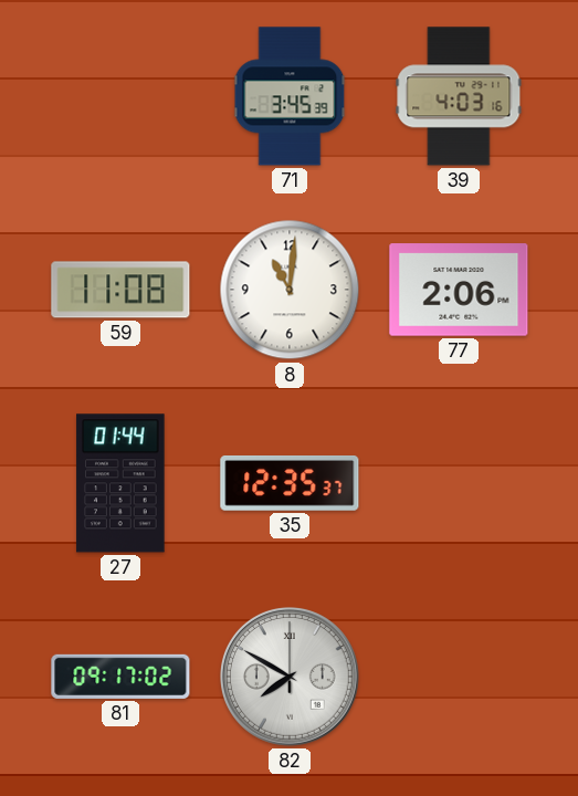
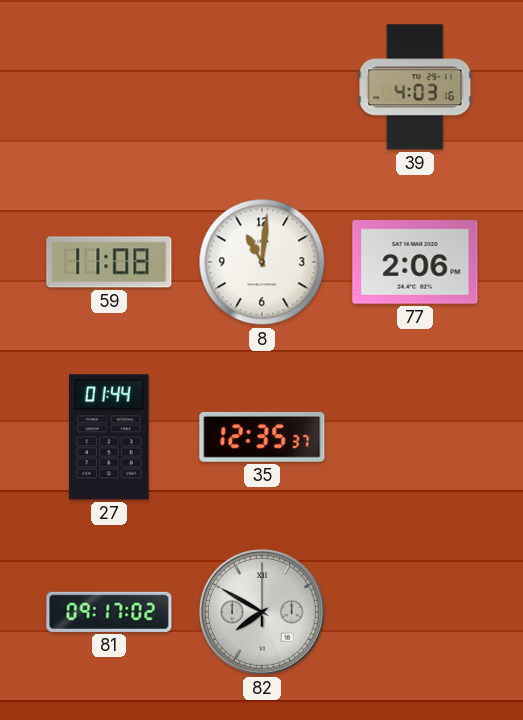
71: 3:45 -> none
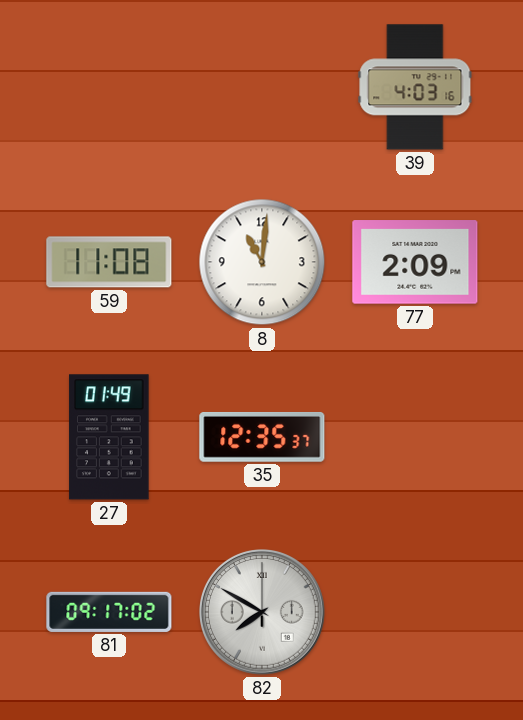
77: 2:06 -> 2:09
27: 01:44 -> 01:49
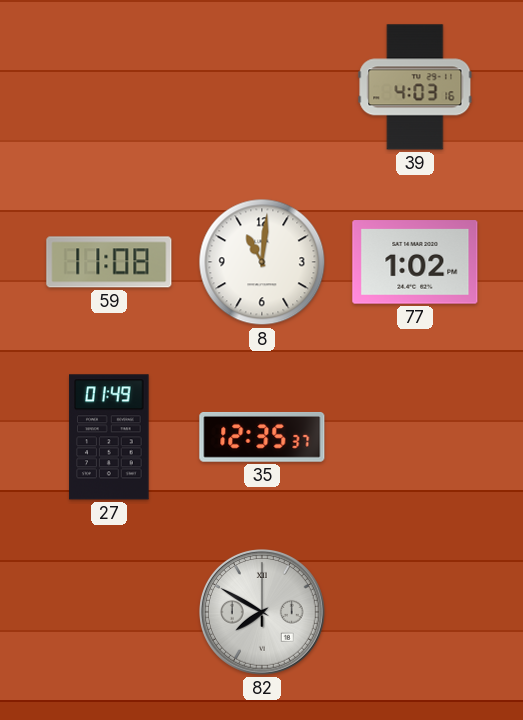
77: 2:09 -> 1:02
81: 09:17 -> none
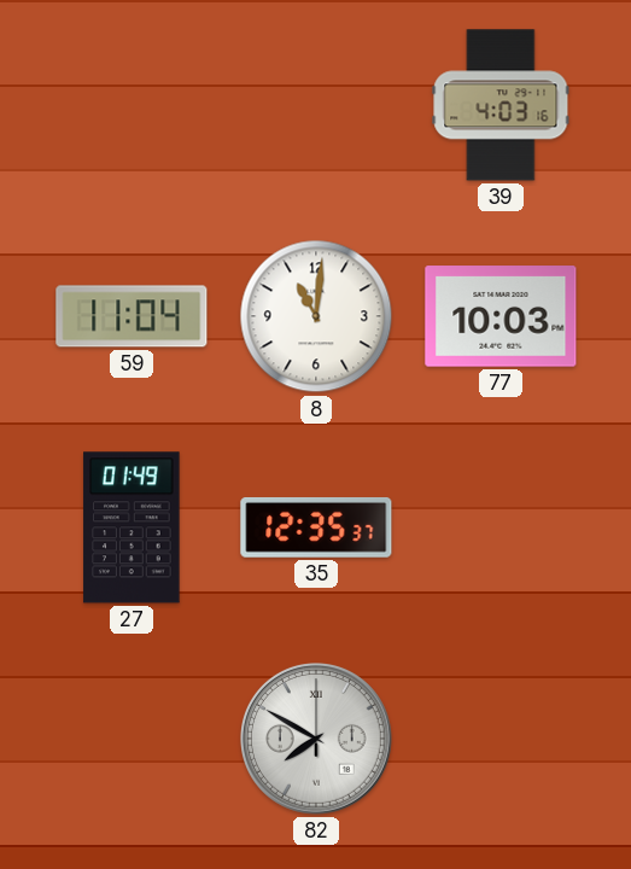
59: 11:08 -> 11:04
77: 1:02 -> 10:03
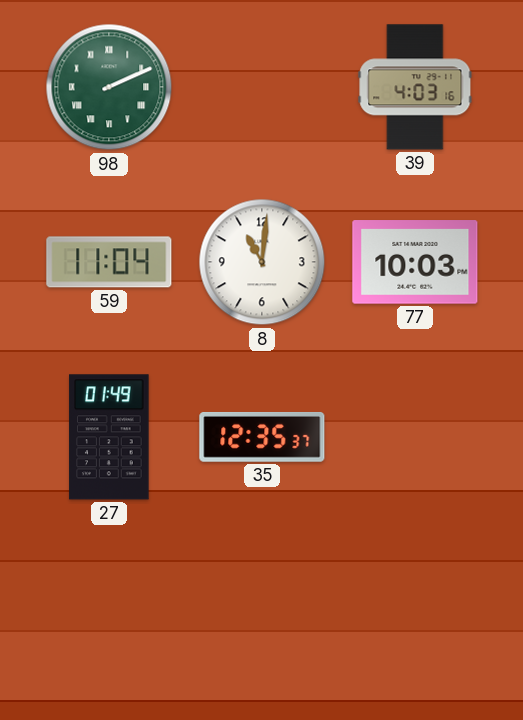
98: none -> 2:11
82: 7:50 -> none
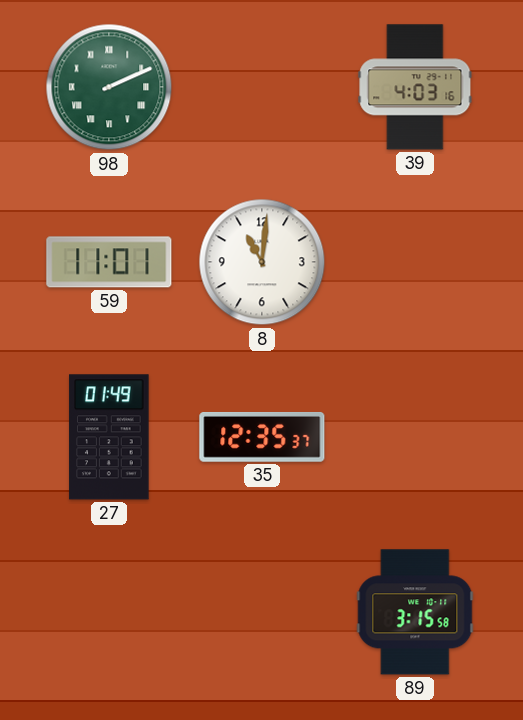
59: 11:04 -> 11:01
77: 10:03 -> none
89: none -> 3:15
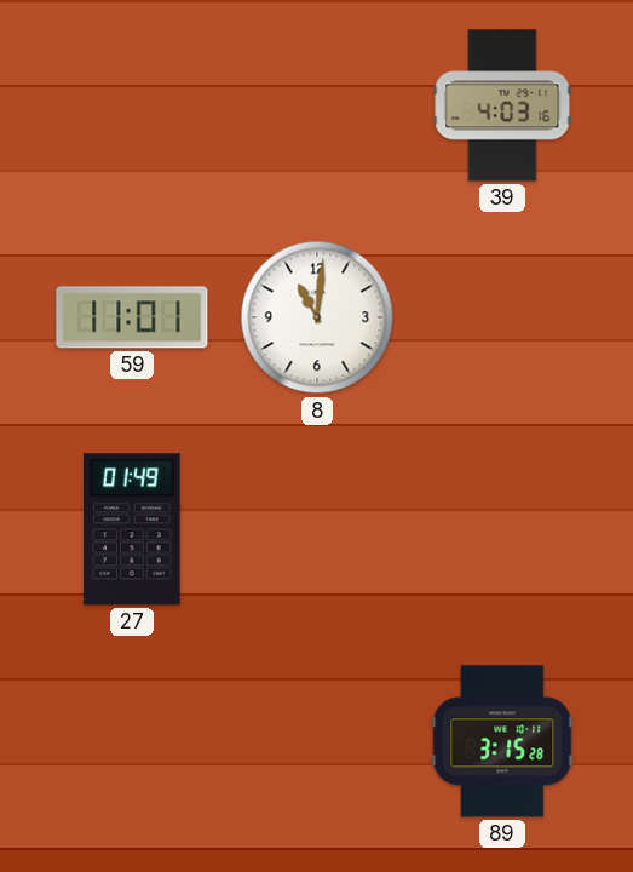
98: 2:11 -> none
35: 12:35 -> none
89: 3:15:58 -> 3:15:28
